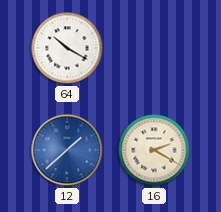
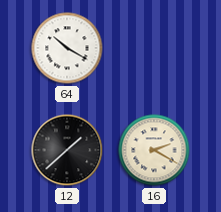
12 dial: blue -> black
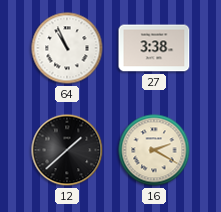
64: 10:20 -> 10:56
27: none -> 3:38
